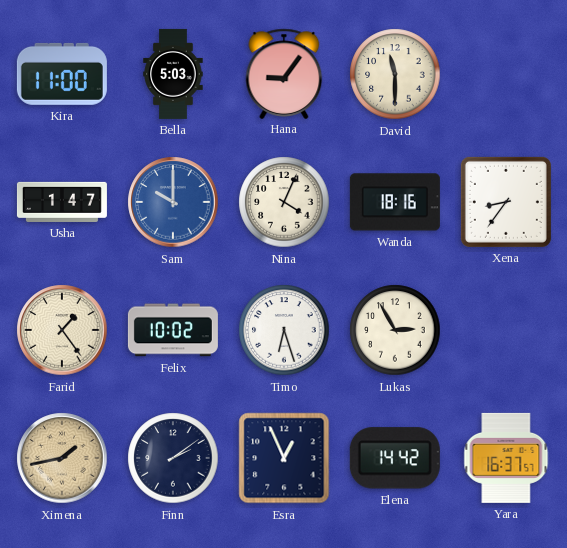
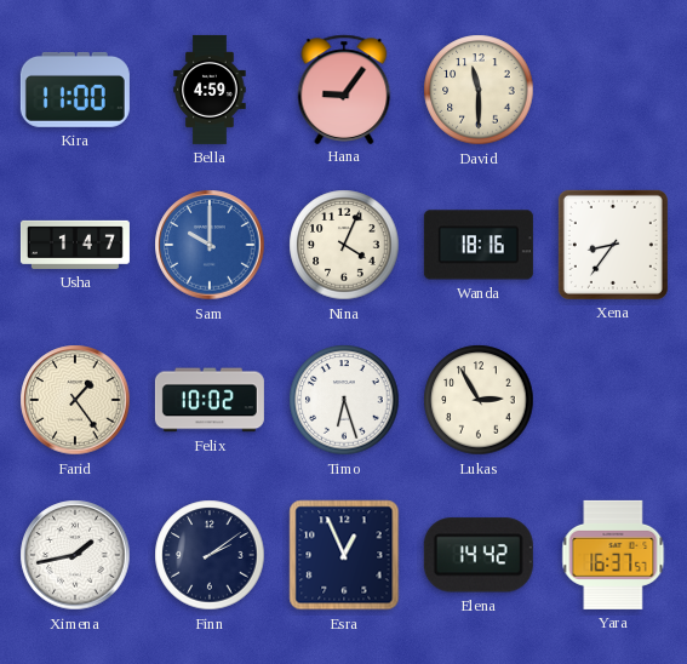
Bella: 5:03 -> 4:59
Ximena dial: champagne -> white
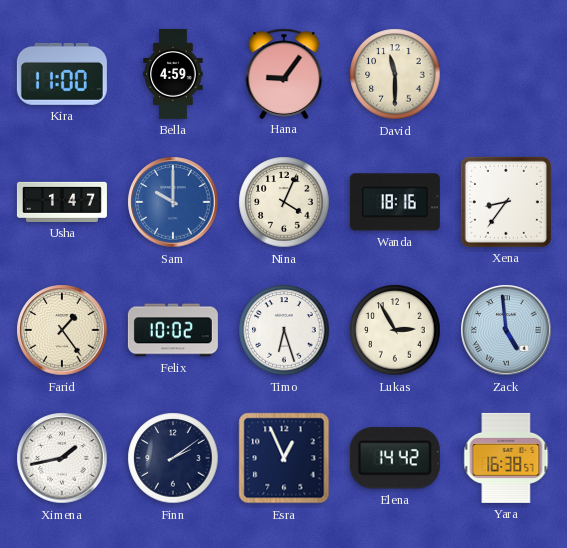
Zack: none -> 4:59
Yara: 16:37 -> 16:38
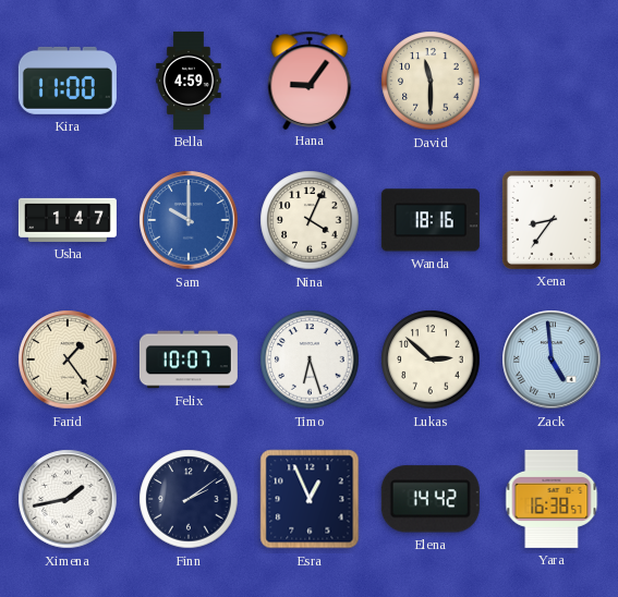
Felix: 10:02 -> 10:07
Lukas: 2:55 -> 2:52
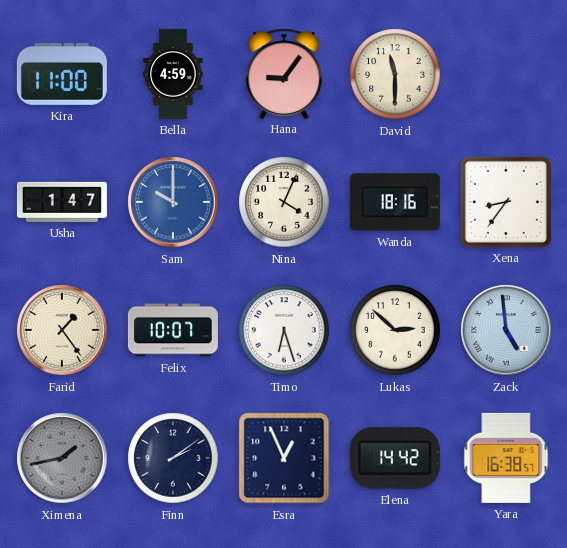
Ximena dial: white -> grey
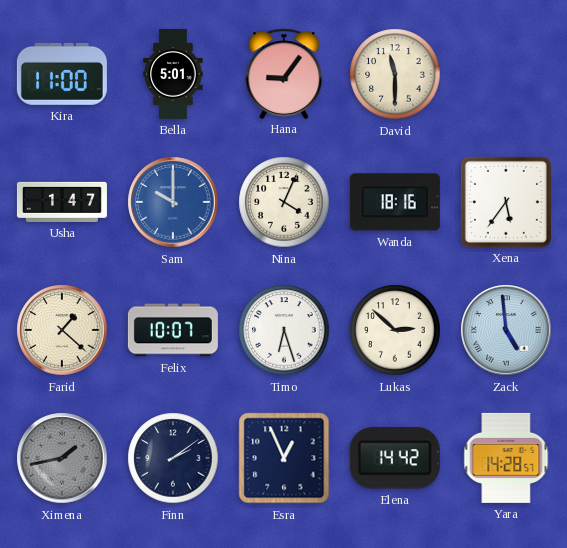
Bella: 4:59 -> 5:01
Xena: 8:36 -> 5:36
Farid: 1:24 -> 1:22
Yara: 16:38 -> 14:28
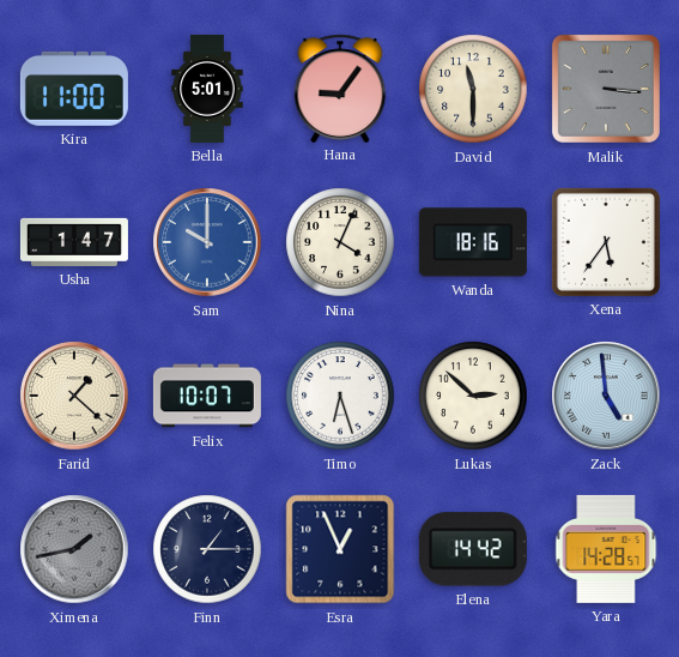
Malik: none -> 3:16
Finn: 2:09 -> 1:15
